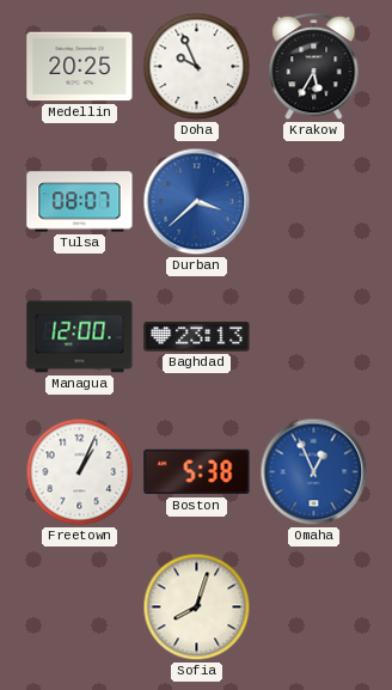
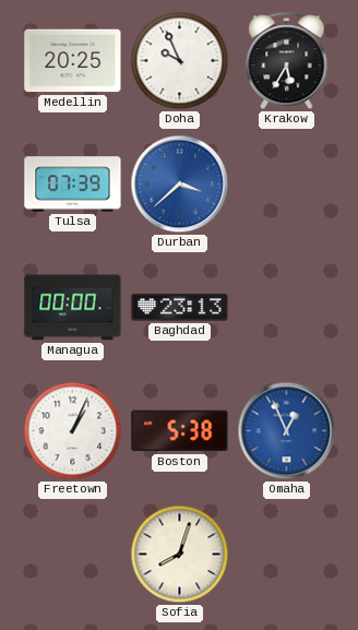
Tulsa: 08:07 -> 07:39
Managua: 12:00 -> 00:00
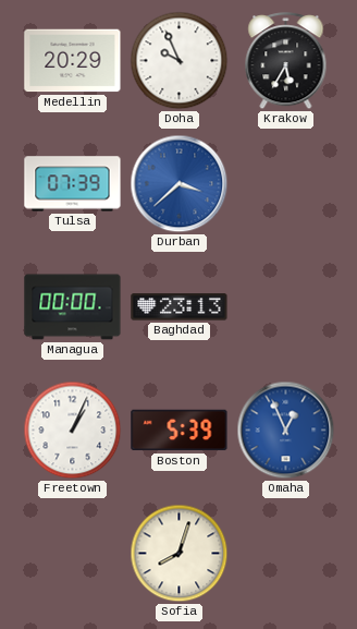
Medellin: 20:25 -> 20:29
Boston: 5:38 -> 5:39
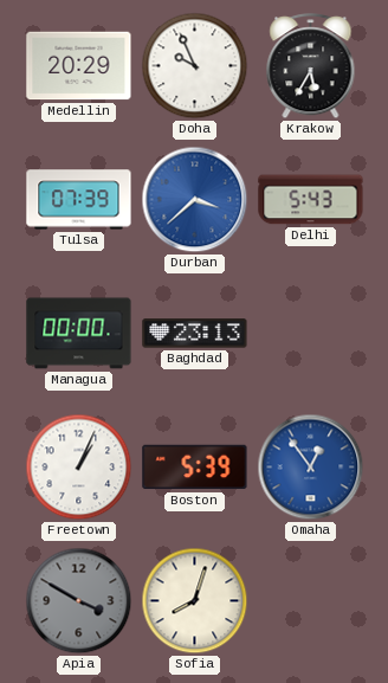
Delhi: none -> 5:43
Omaha: 12:56 -> 12:54
Apia: none -> 3:50
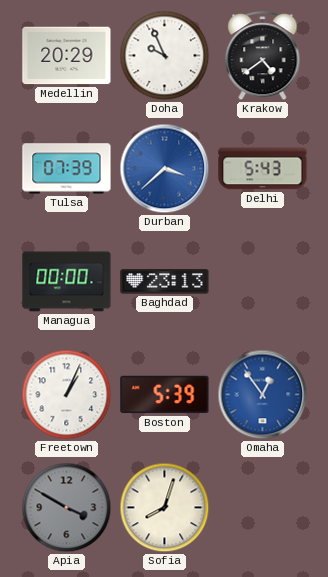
Krakow: 5:35 -> 4:39
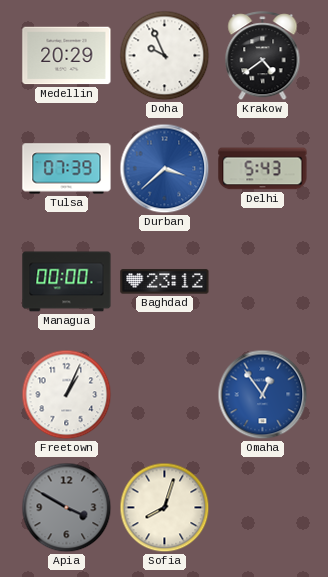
Baghdad: 23:13 -> 23:12
Boston: 5:39 -> none
